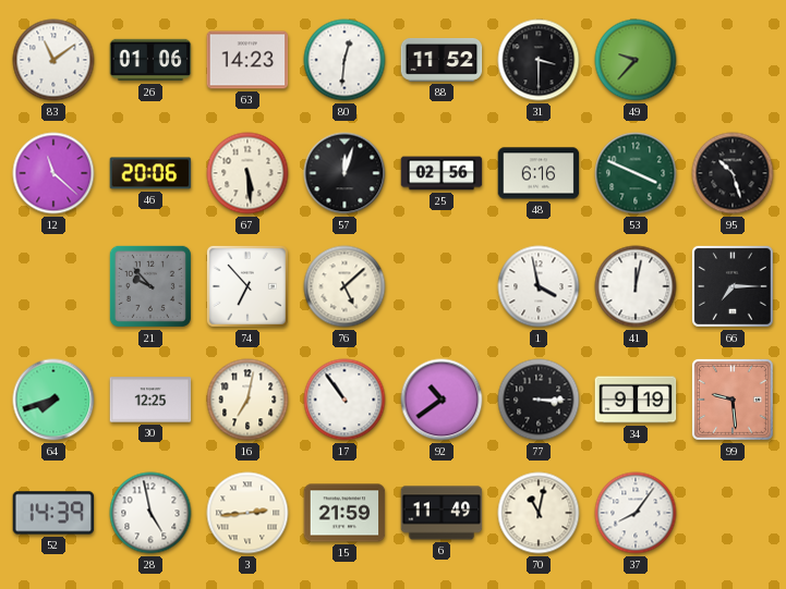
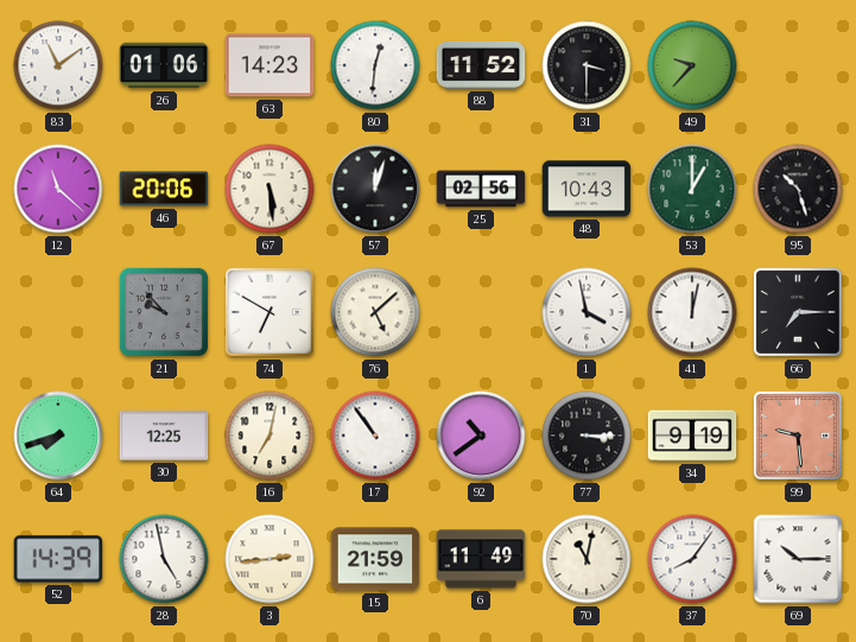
48: 6:16 -> 10:43
53: 3:49 -> 1:00
74: 6:53 -> 6:50
69: none -> 10:15
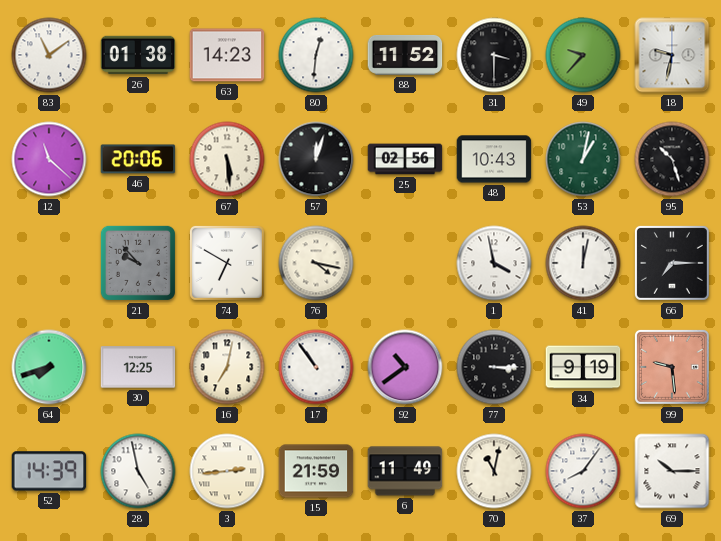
26: 01:06 -> 01:38
18: none -> 9:32
53: 1:00 -> 1:02
76: 5:08 -> 4:17
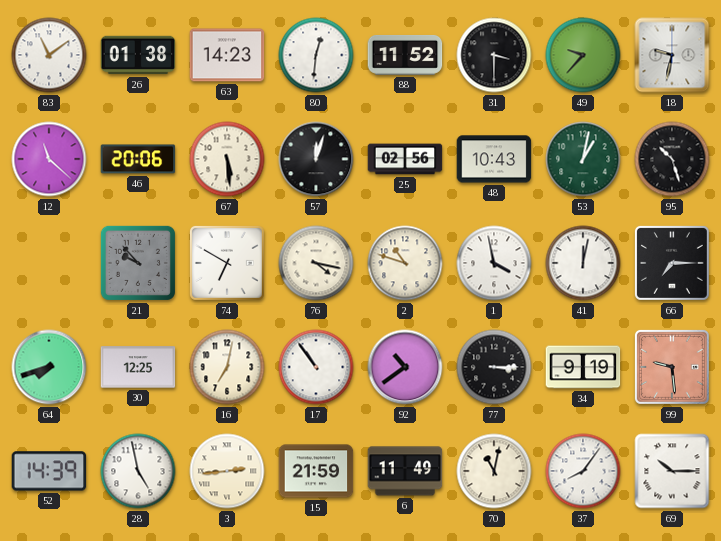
2: none -> 10:48
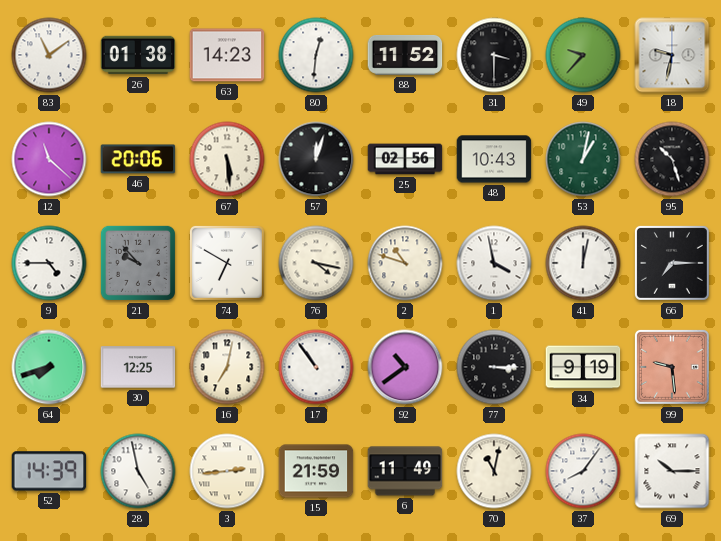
9: none -> 4:45
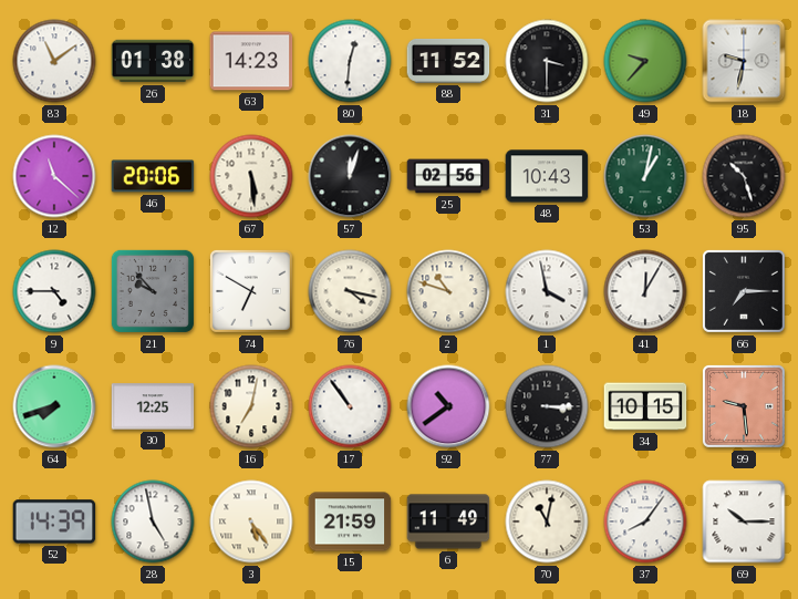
41: 12:02 -> 12:05
34: 9:19 -> 10:15
3: 2:44 -> 5:24
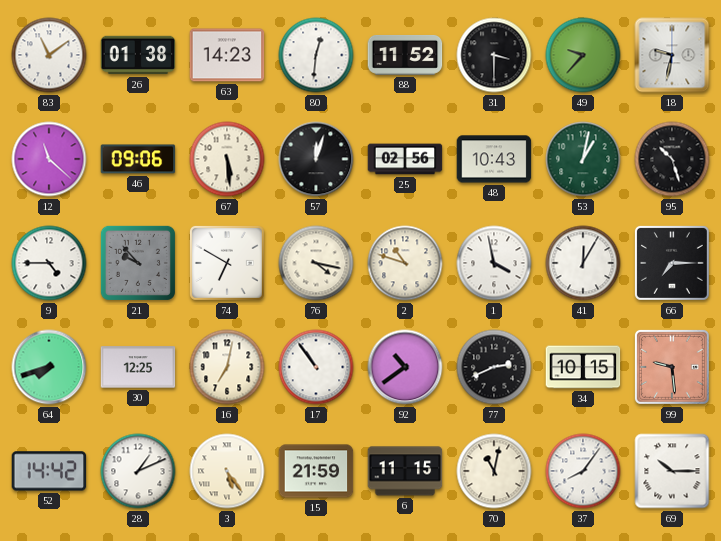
46: 20:06 -> 09:06
77: 3:15 -> 2:41
52: 14:39 -> 14:42
28: 4:58 -> 1:11
6: 11:49 -> 11:15
